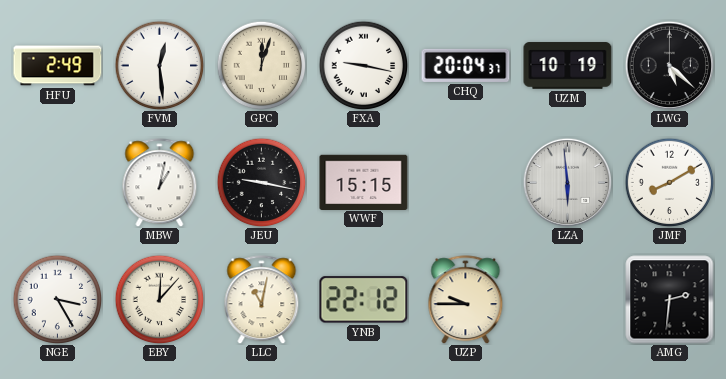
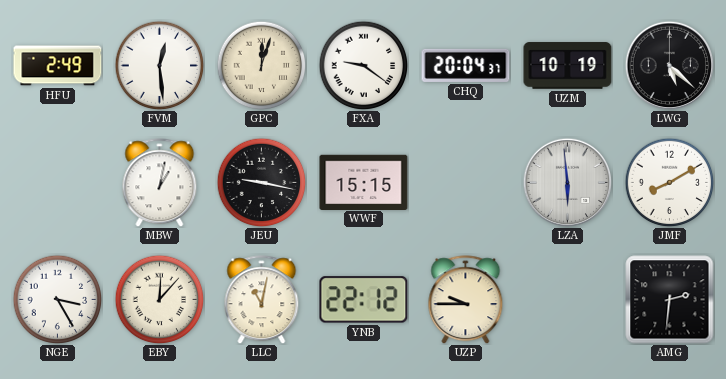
FXA: 9:17 -> 9:21
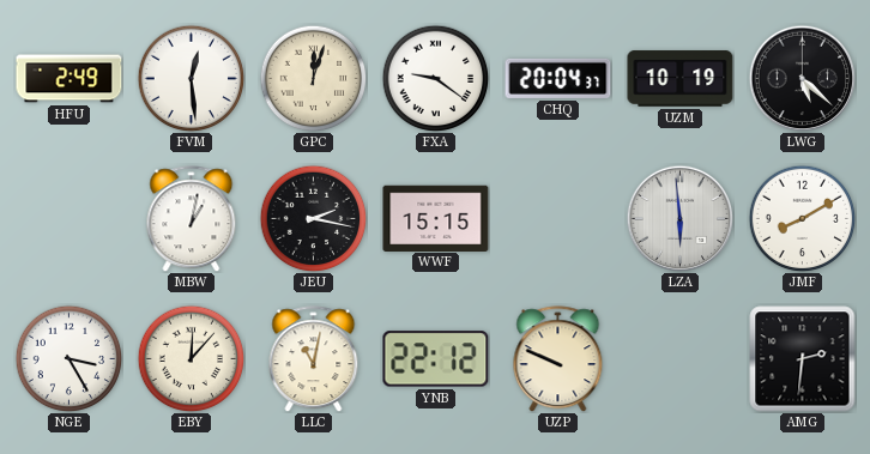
JEU: 9:17 -> 2:17
UZP: 9:45 -> 9:49
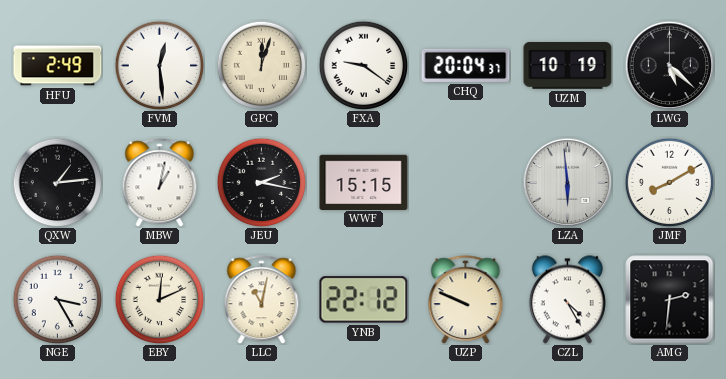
QXW: none -> 1:14
EBY: 12:07 -> 12:11
CZL: none -> 4:25
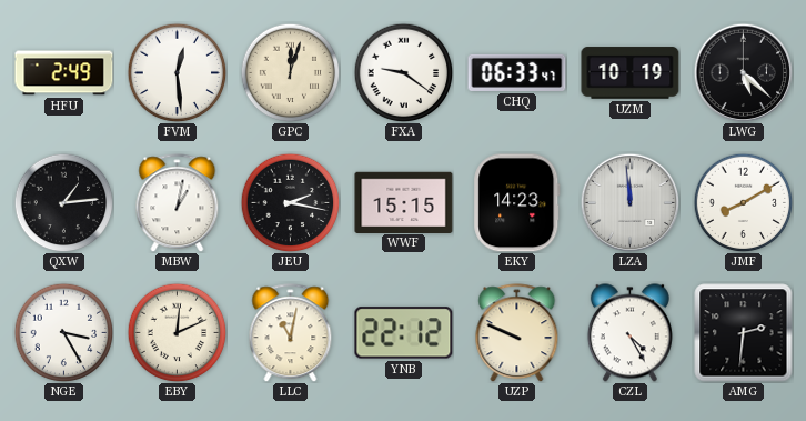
CHQ: 20:04 -> 06:33
EKY: none -> 14:23
LZA: 5:59 -> 11:59
